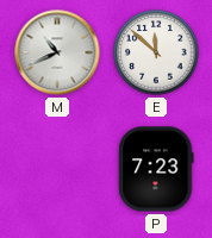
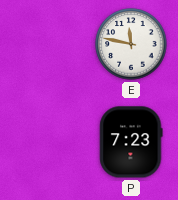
M: 10:41 -> none
E: 11:52 -> 11:47
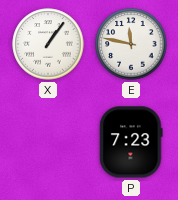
X: none -> 1:06
